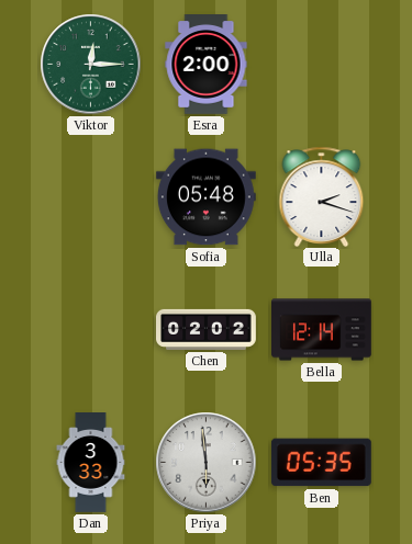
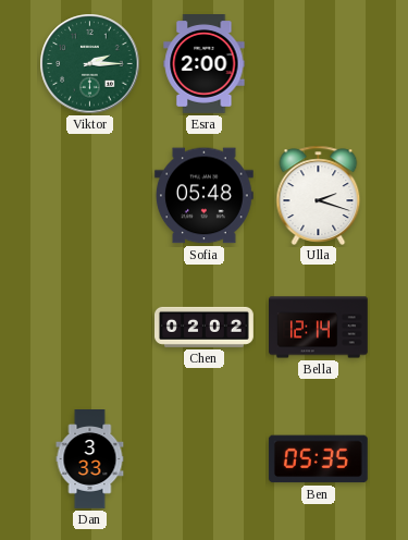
Viktor: 12:15 -> 2:15
Priya: 5:59 -> none
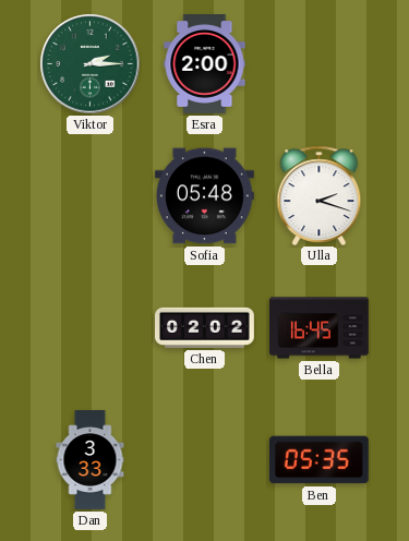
Bella: 12:14 -> 16:45
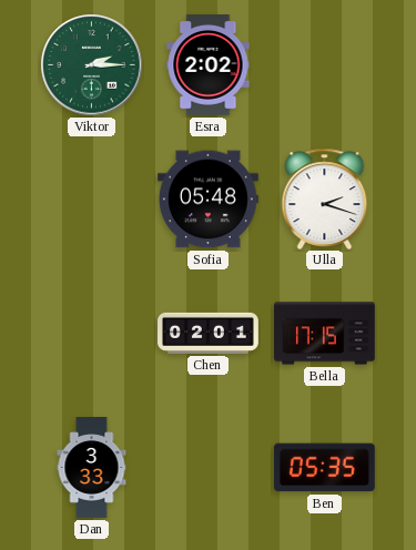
Esra: 2:00 -> 2:02
Chen: 02:02 -> 02:01
Bella: 16:45 -> 17:15
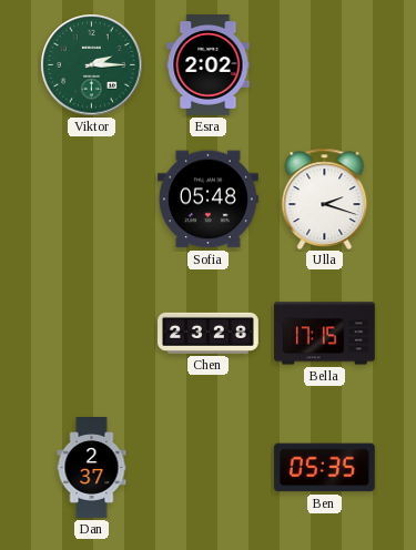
Chen: 02:01 -> 23:28
Dan: 3:33 -> 2:37
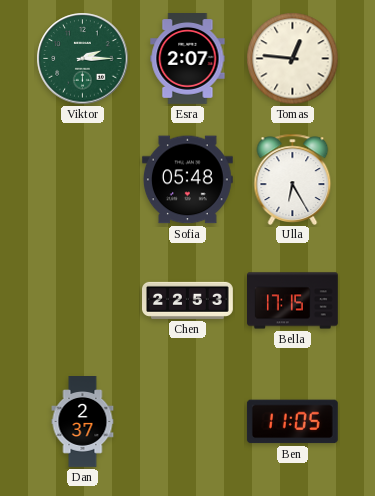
Esra: 2:02 -> 2:07
Tomas: none -> 12:46
Ulla: 2:18 -> 6:25
Chen: 23:28 -> 22:53
Ben: 05:35 -> 11:05
